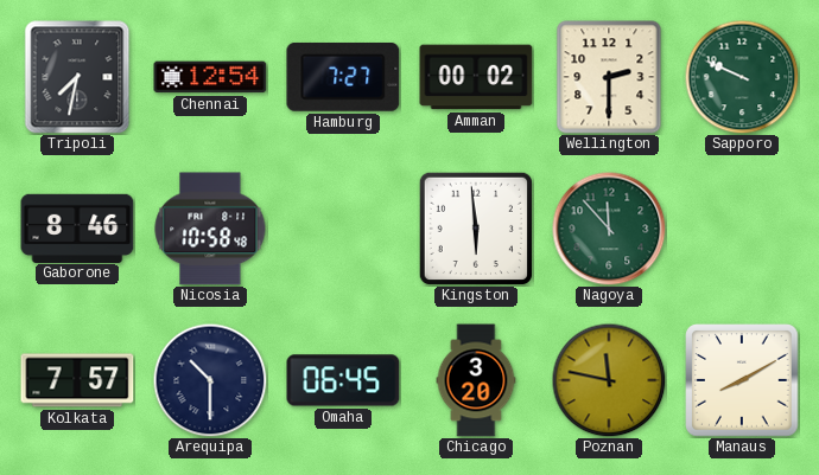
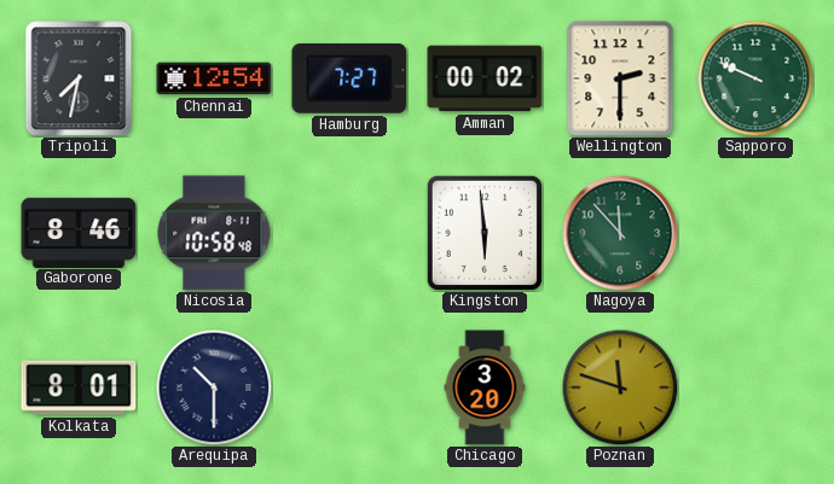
Kolkata: 7:57 -> 8:01
Omaha: 06:45 -> none
Poznan: 11:47 -> 11:48
Manaus: 8:10 -> none
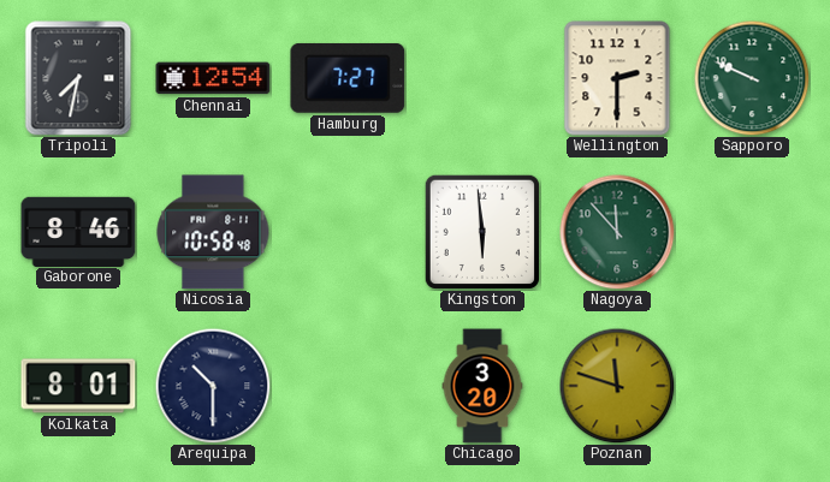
Amman: 00:02 -> none
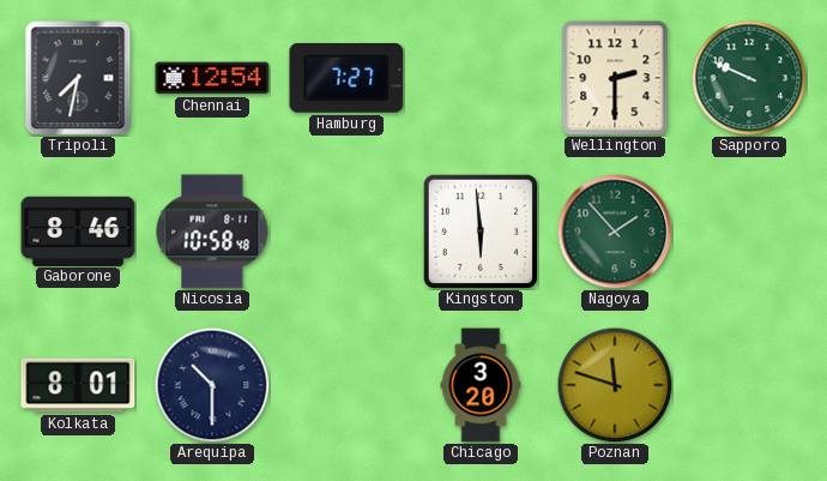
Nagoya: 11:53 -> 1:53
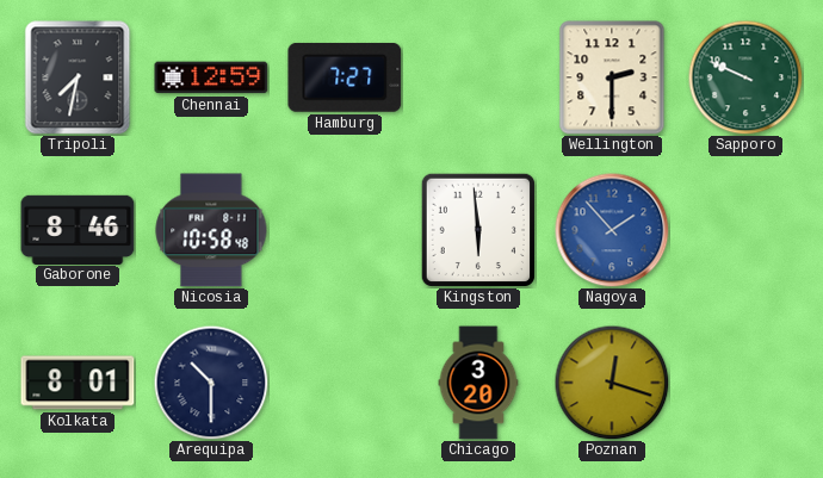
Chennai: 12:54 -> 12:59
Nagoya dial: green -> blue
Poznan: 11:48 -> 12:18
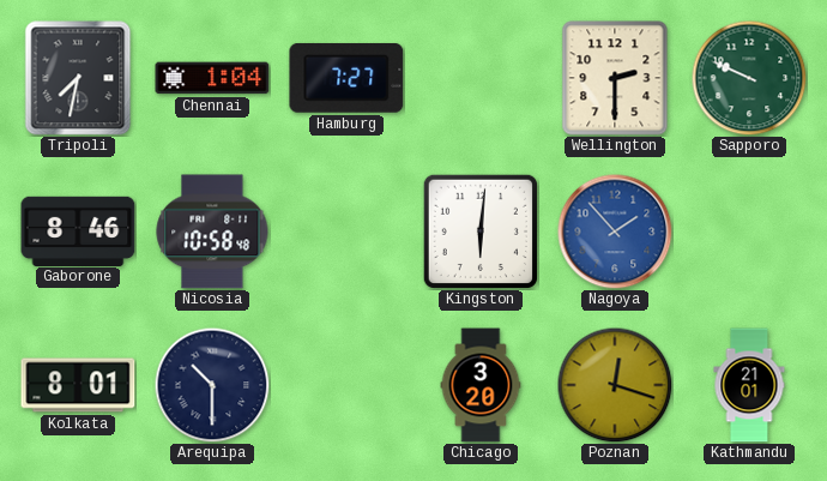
Chennai: 12:59 -> 1:04
Kingston: 5:59 -> 6:01
Kathmandu: none -> 21:01
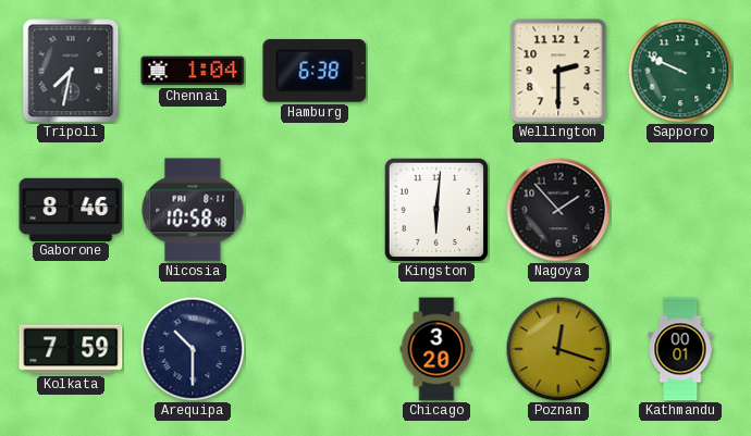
Hamburg: 7:27 -> 6:38
Nagoya dial: blue -> black
Kolkata: 8:01 -> 7:59
Kathmandu: 21:01 -> 00:01
